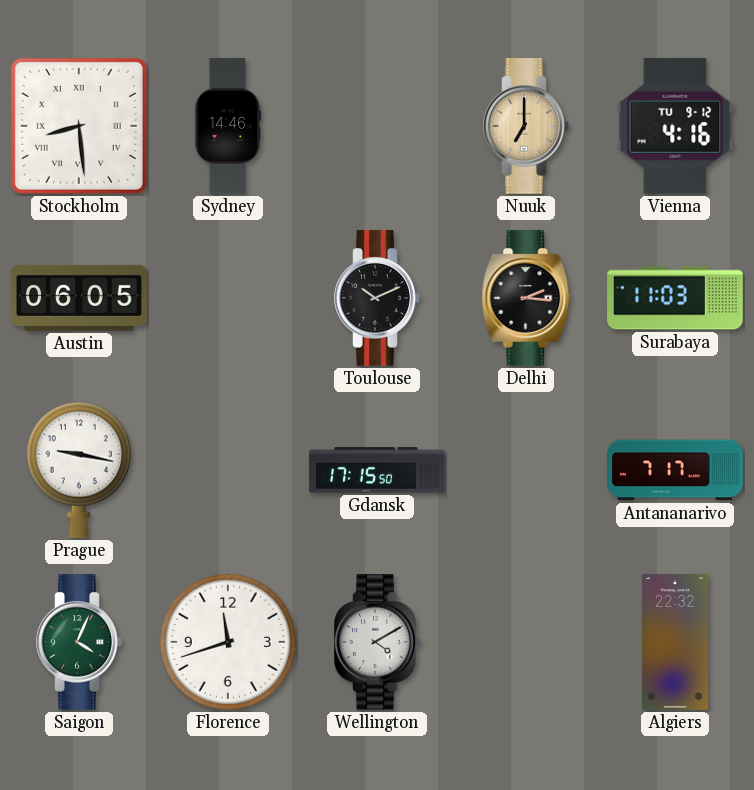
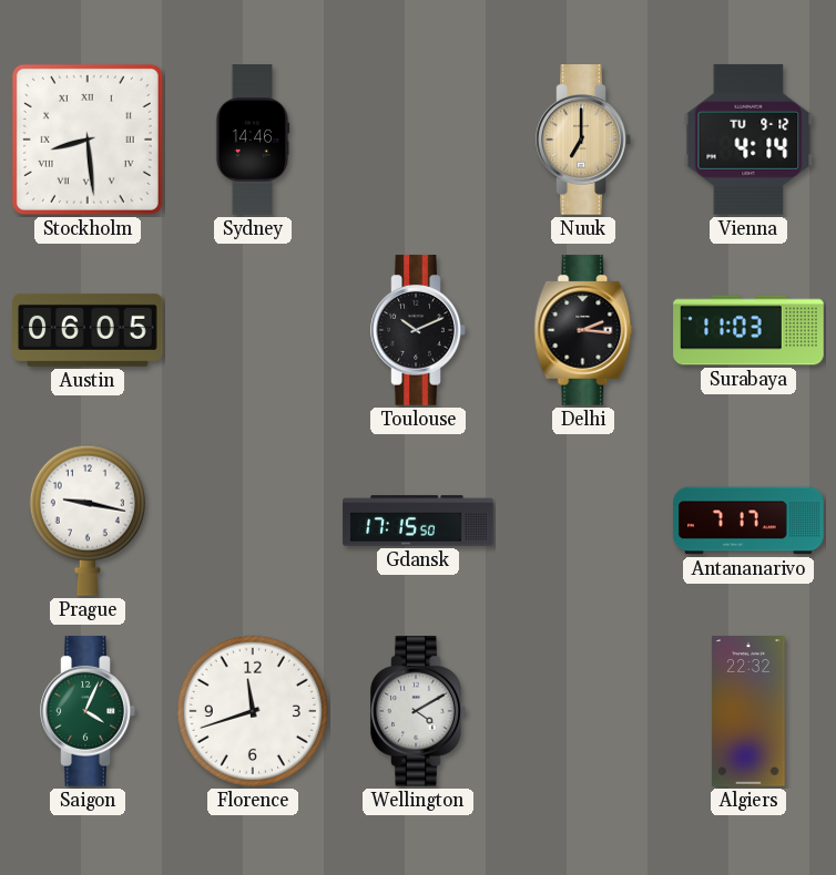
Vienna: 4:16 -> 4:14
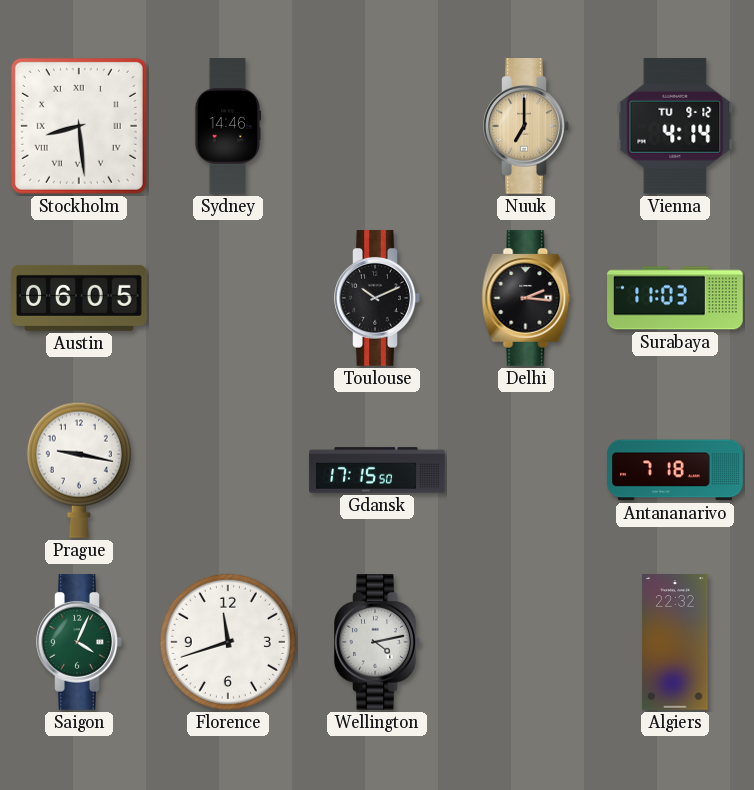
Antananarivo: 7:17 -> 7:18
Wellington: 4:10 -> 4:13
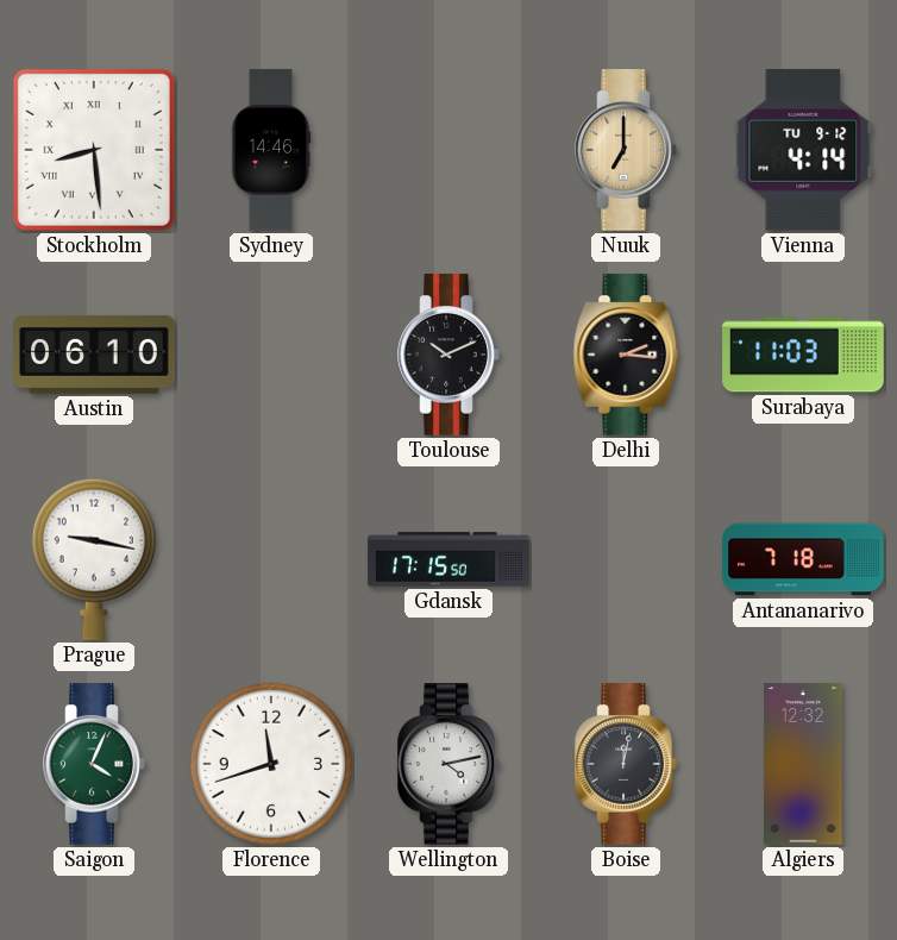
Austin: 06:05 -> 06:10
Boise: none -> 12:02
Algiers: 22:32 -> 12:32
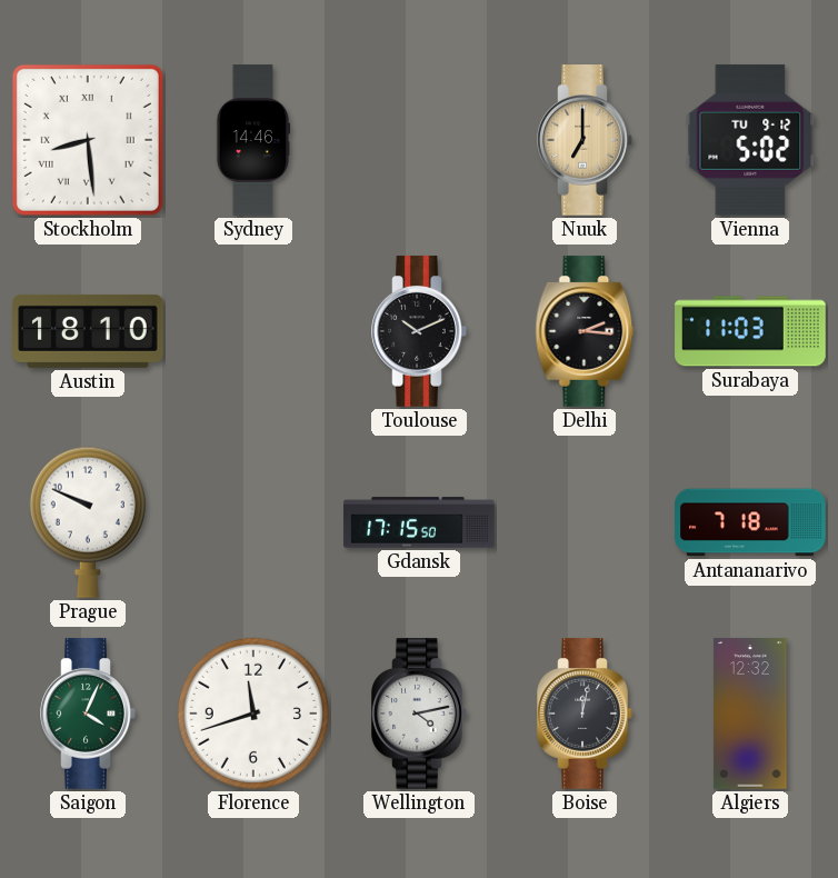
Vienna: 4:14 -> 5:02
Austin: 06:10 -> 18:10
Prague: 9:17 -> 9:49
